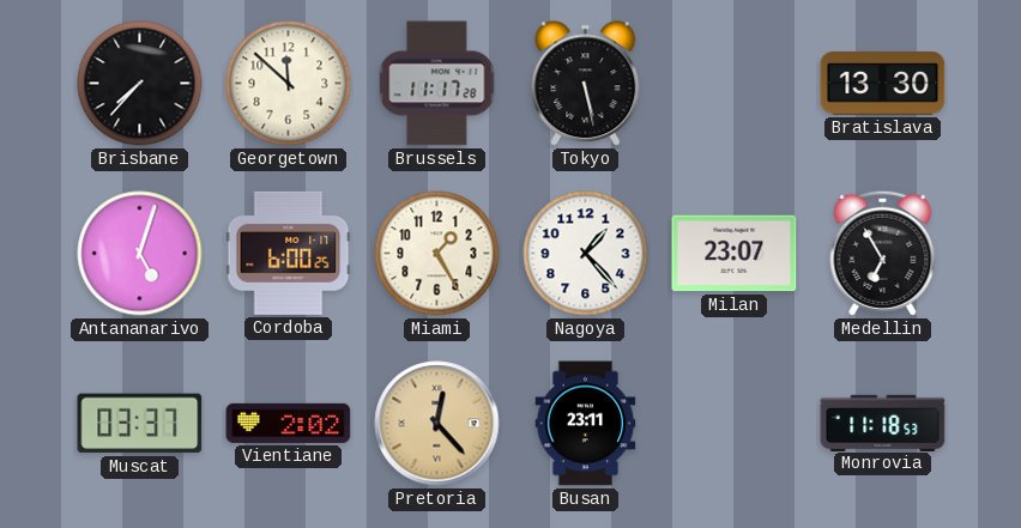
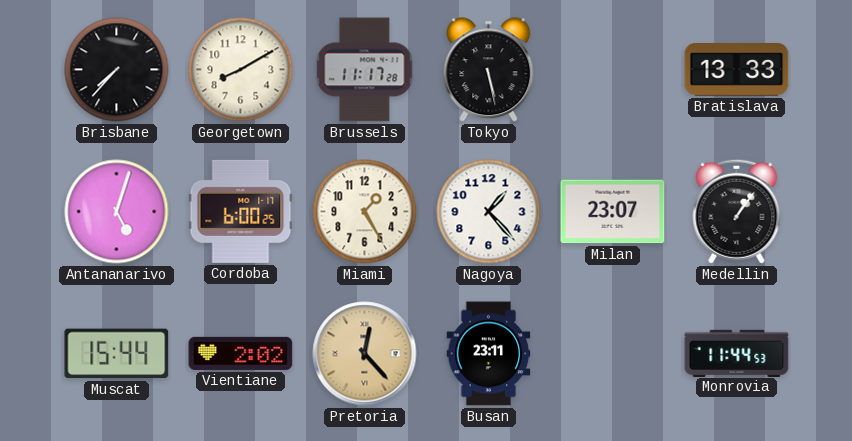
Georgetown: 11:52 -> 8:10
Bratislava: 13:30 -> 13:33
Medellin: 6:55 -> 1:06
Muscat: 03:37 -> 15:44
Monrovia: 11:18 -> 11:44
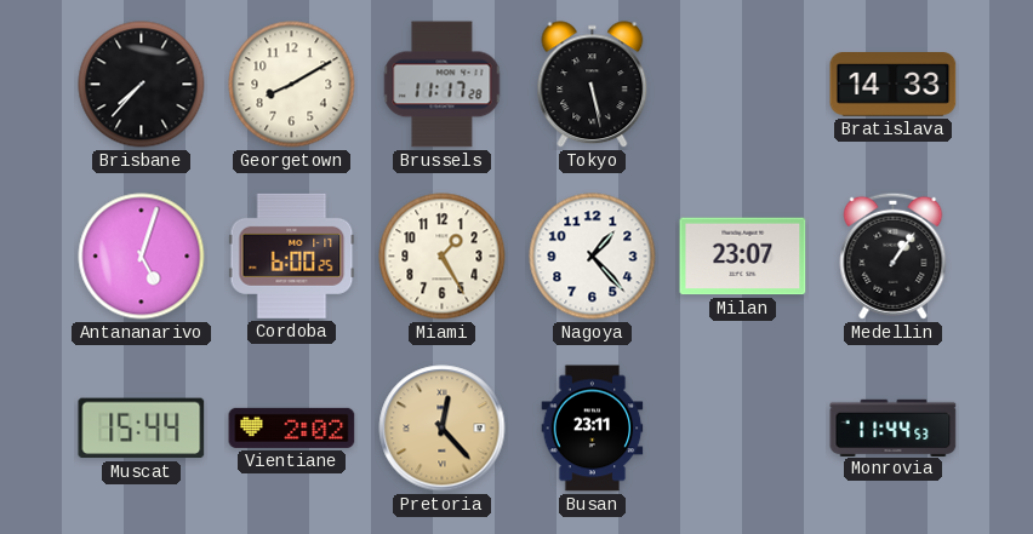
Bratislava: 13:33 -> 14:33
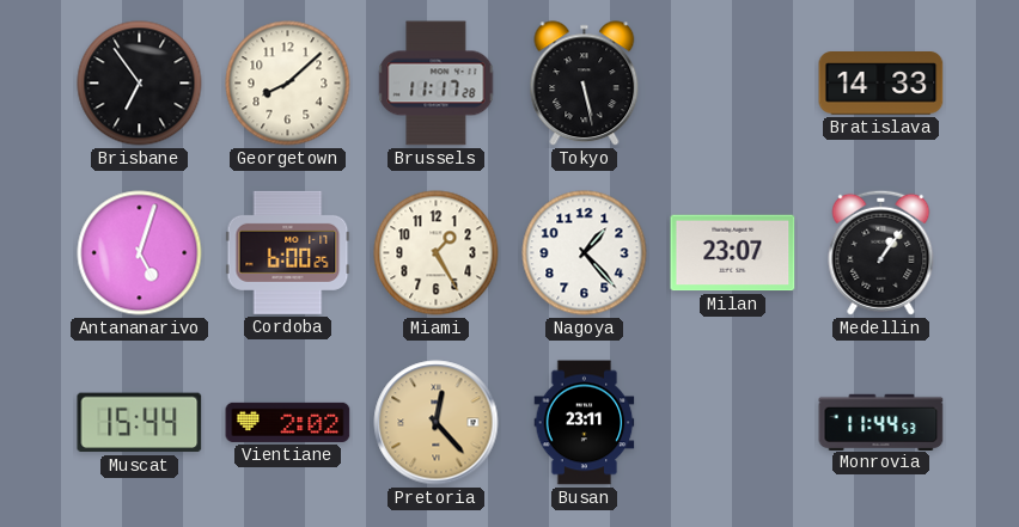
Brisbane: 7:37 -> 6:54
Georgetown: 8:10 -> 8:08
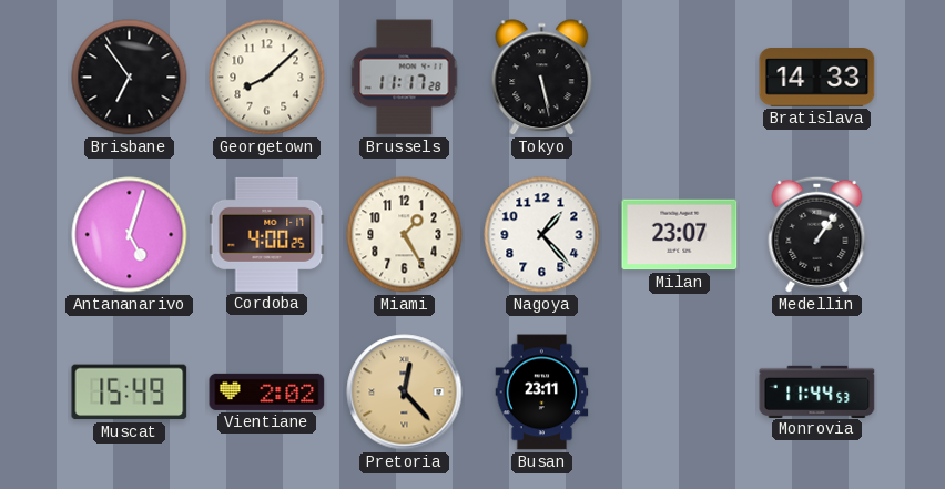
Cordoba: 6:00 -> 4:00
Muscat: 15:44 -> 15:49
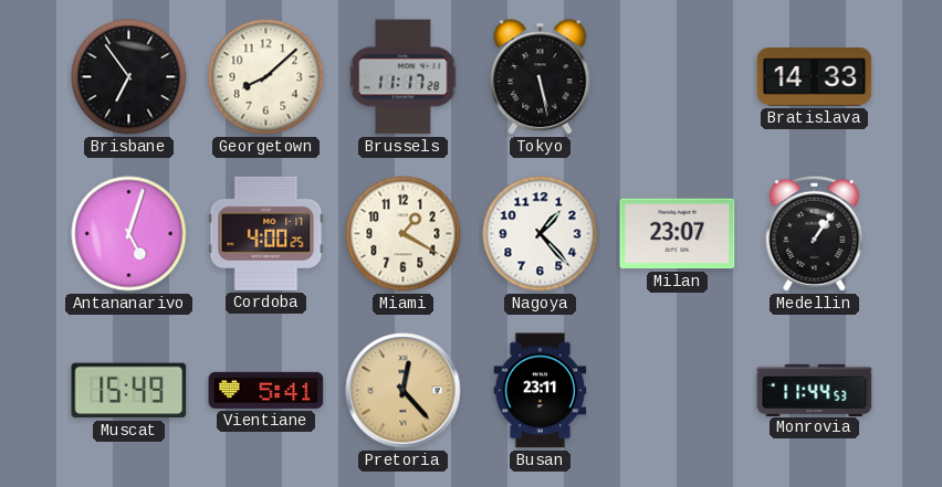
Miami: 1:25 -> 1:20
Vientiane: 2:02 -> 5:41
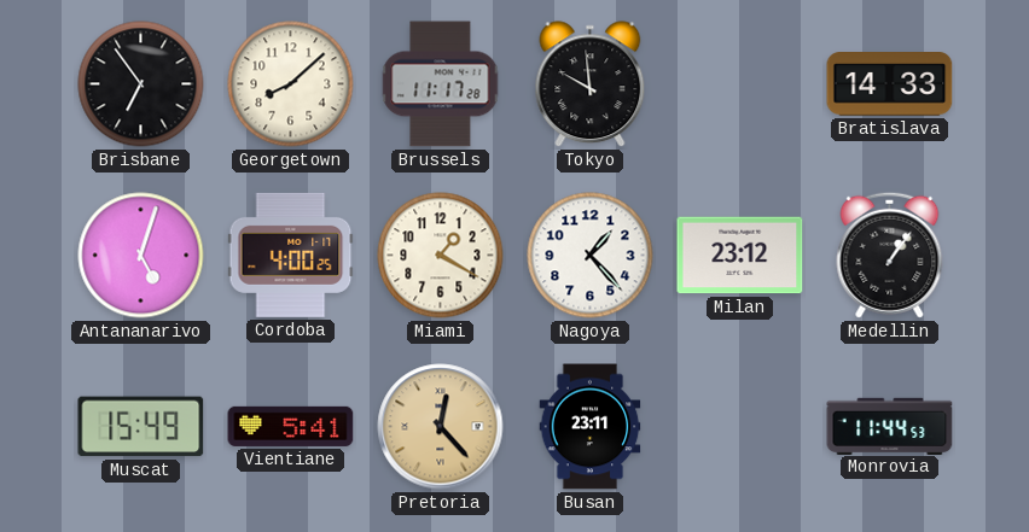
Tokyo: 5:28 -> 9:59
Milan: 23:07 -> 23:12
